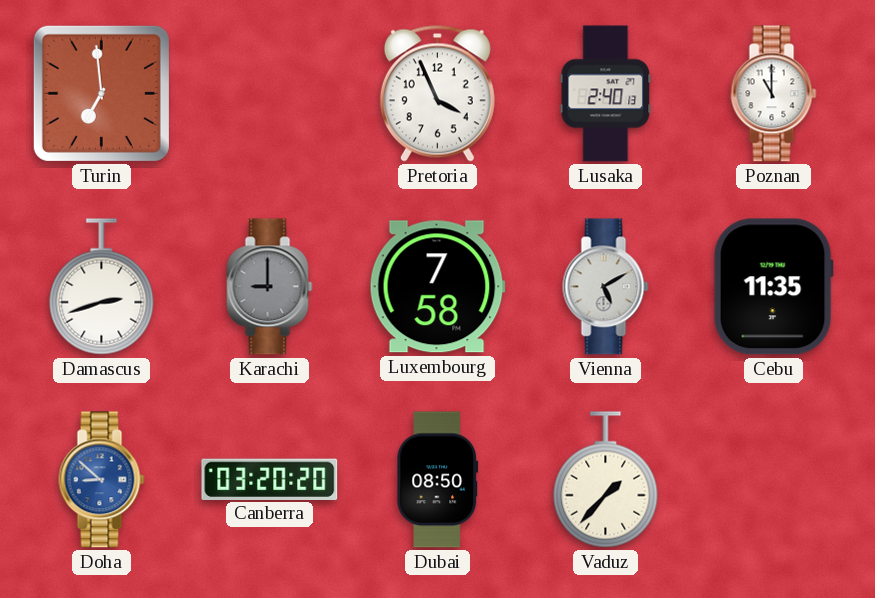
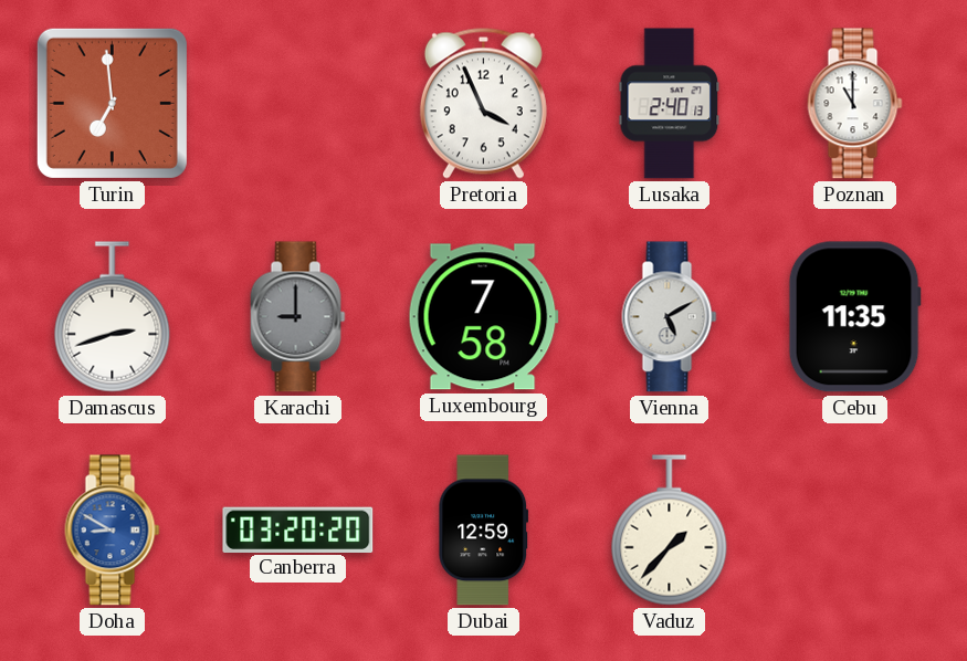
Doha: 8:52 -> 8:50
Dubai: 08:50 -> 12:59
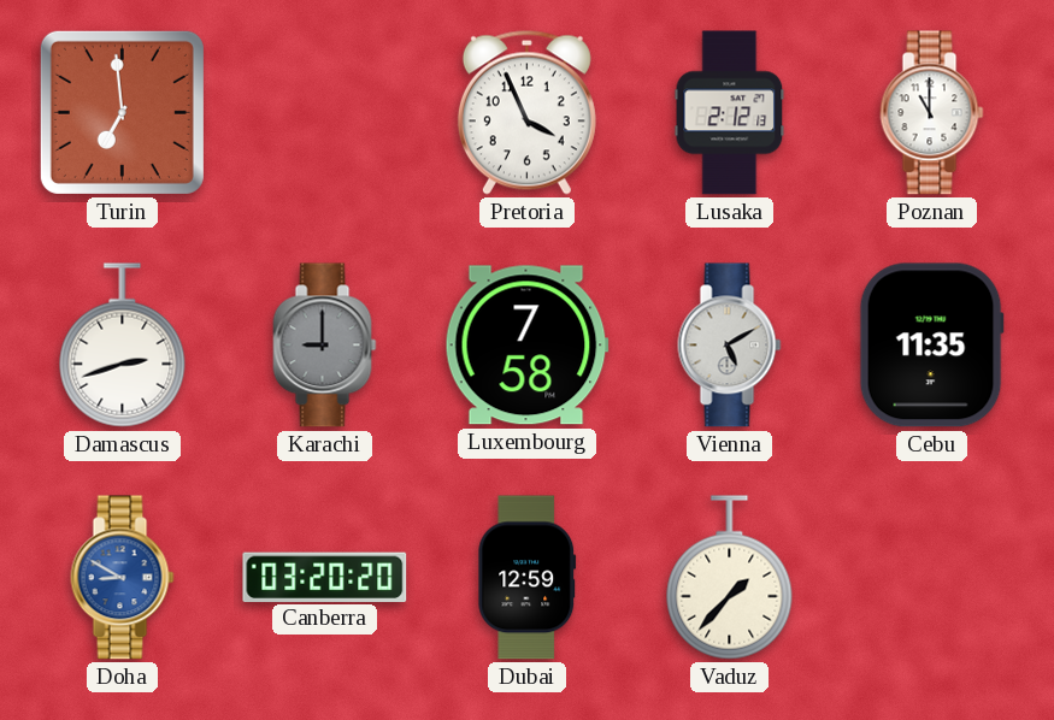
Lusaka: 2:40 -> 2:12
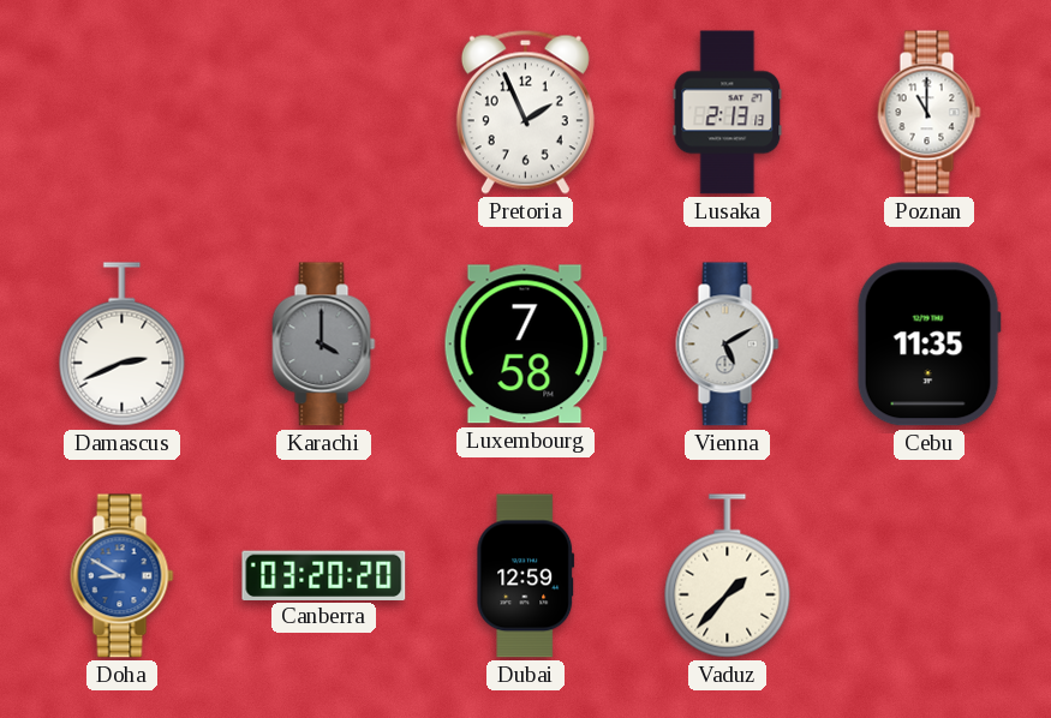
Turin: 6:59 -> none
Pretoria: 3:56 -> 1:56
Lusaka: 2:12 -> 2:13
Damascus: 2:42 -> 2:41
Karachi: 9:00 -> 4:00
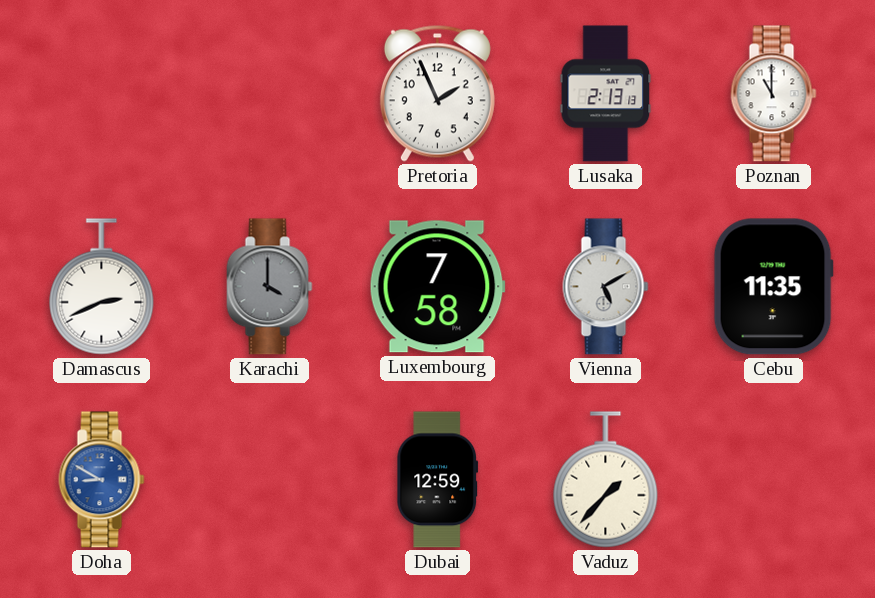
Canberra: 03:20 -> none
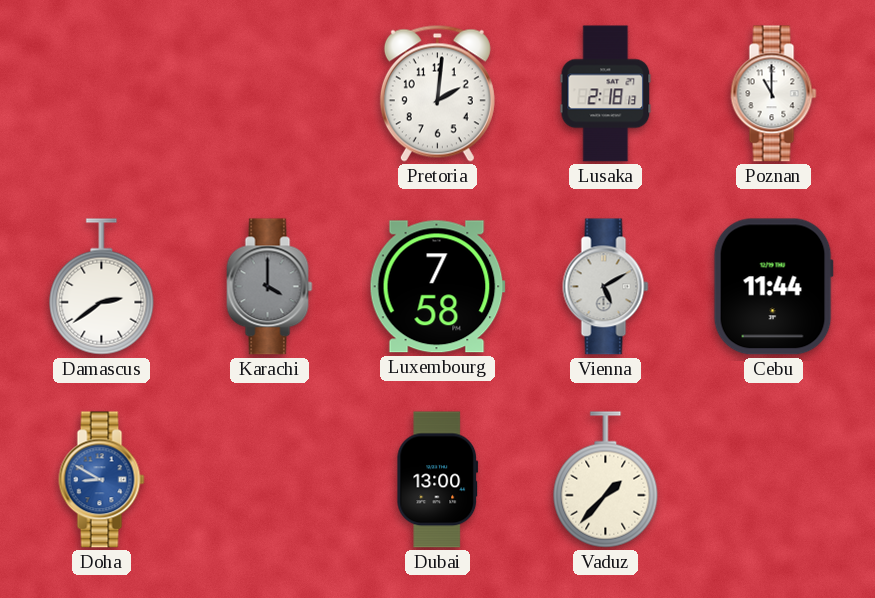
Pretoria: 1:56 -> 2:01
Lusaka: 2:13 -> 2:18
Damascus: 2:41 -> 2:39
Cebu: 11:35 -> 11:44
Dubai: 12:59 -> 13:00
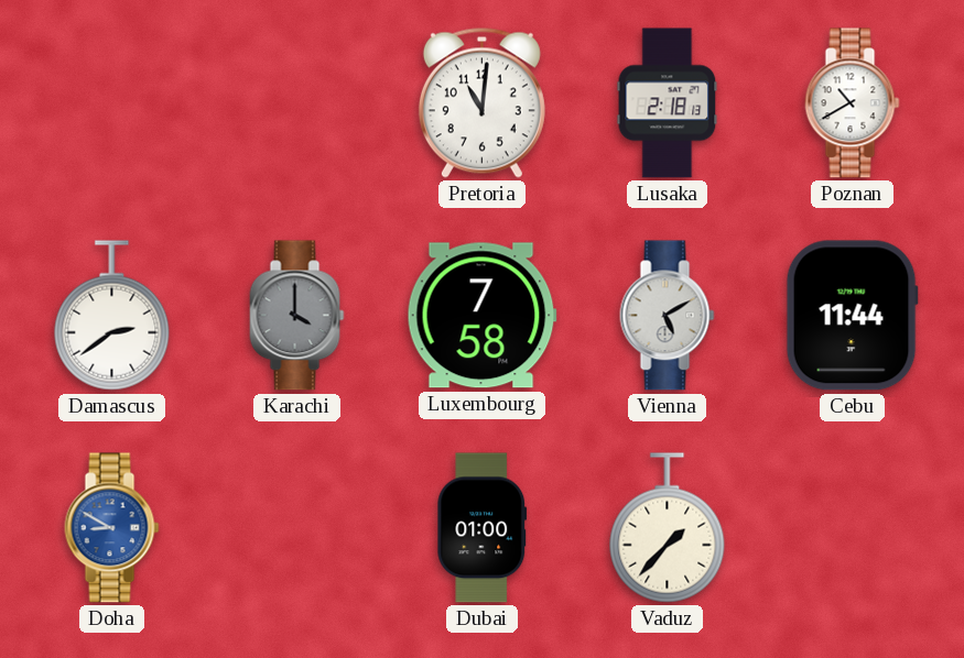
Pretoria: 2:01 -> 11:01
Poznan: 11:00 -> 10:40
Dubai: 13:00 -> 01:00
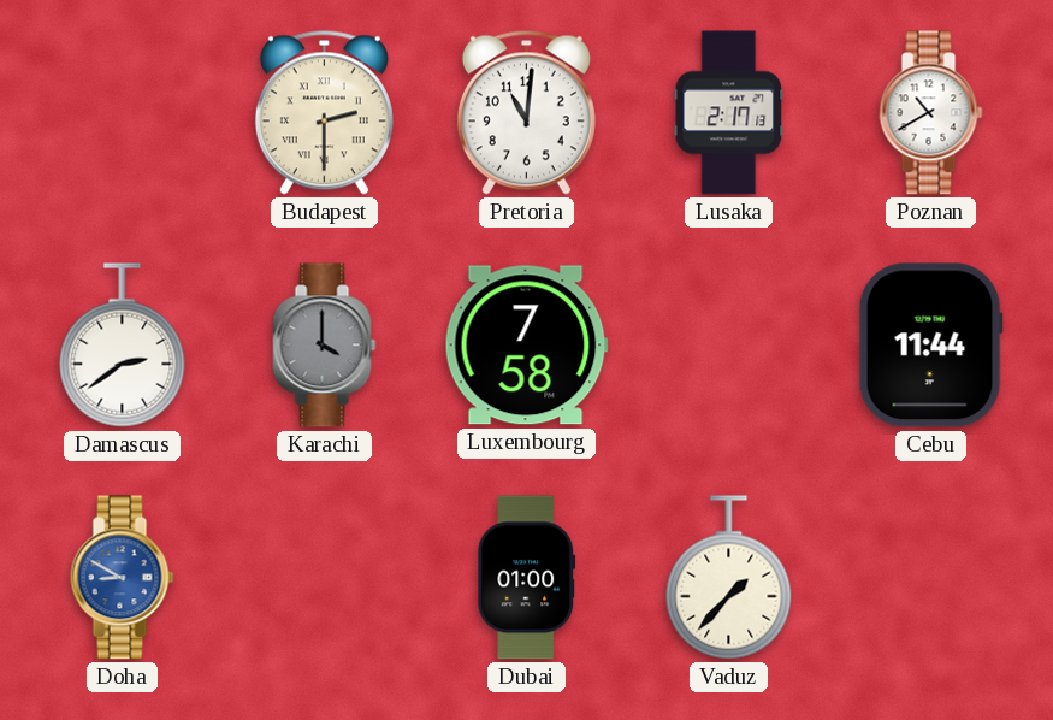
Budapest: none -> 2:30
Lusaka: 2:18 -> 2:17
Vienna: 5:10 -> none
